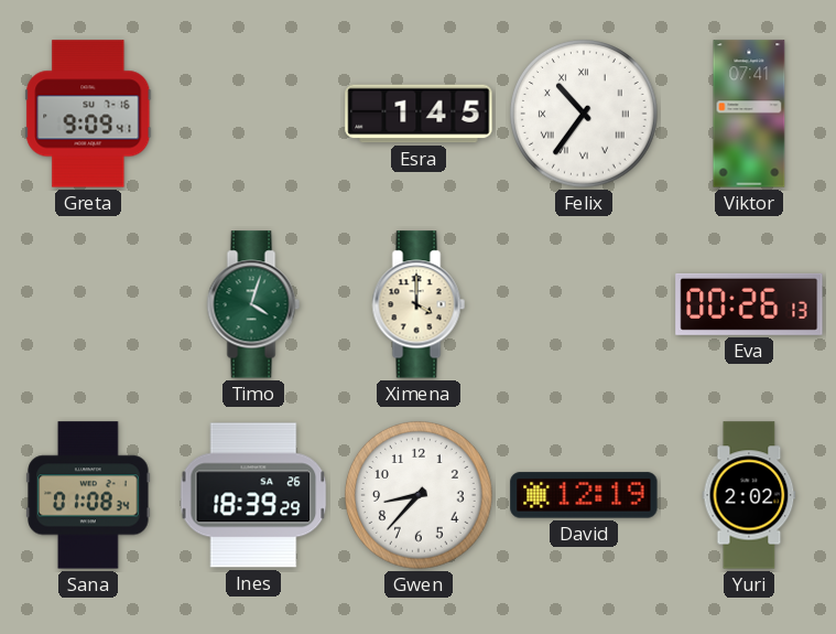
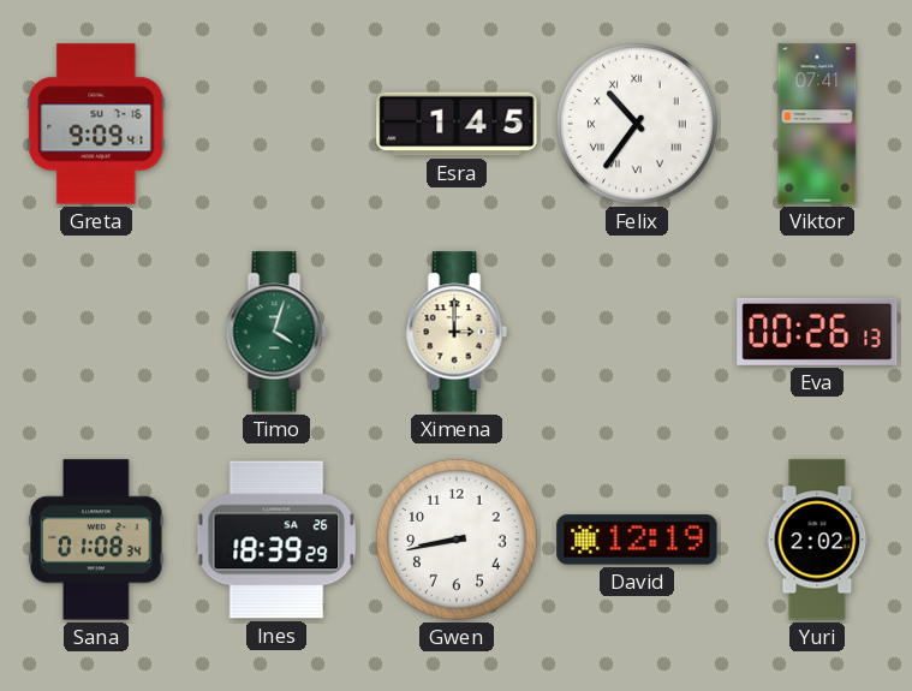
Ximena: 4:00 -> 3:00
Gwen: 8:37 -> 8:43
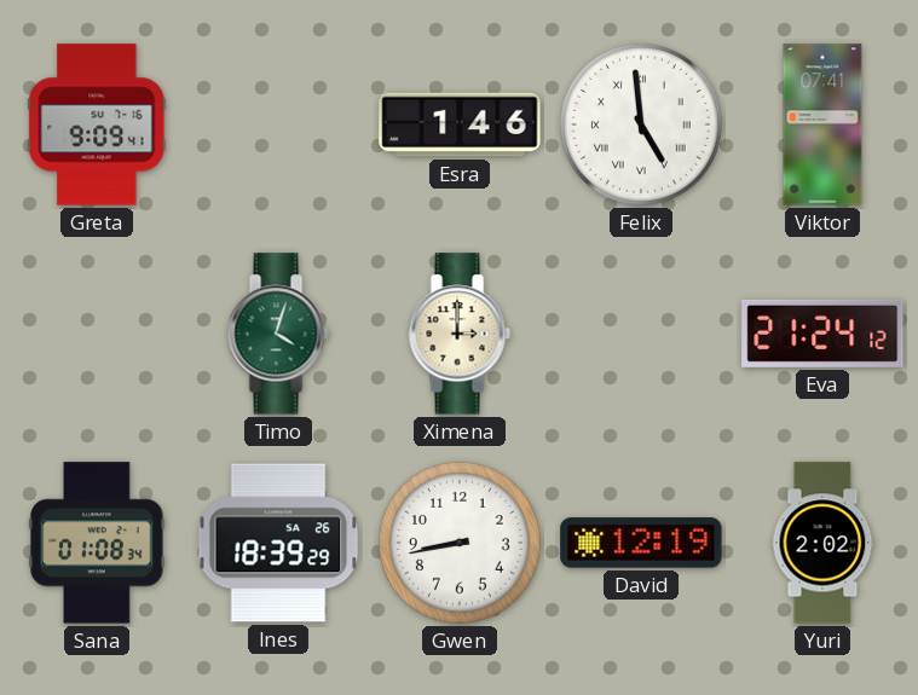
Esra: 1:45 -> 1:46
Felix: 10:36 -> 4:59
Eva: 00:26 -> 21:24
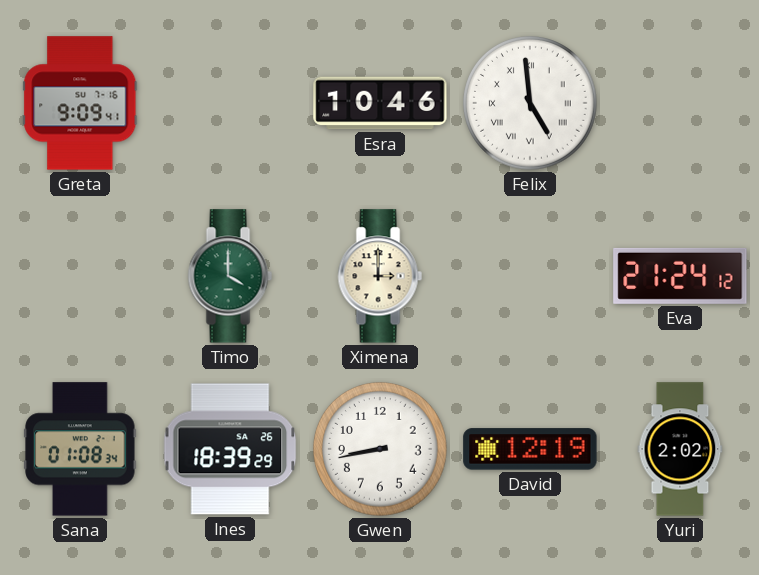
Esra: 1:46 -> 10:46
Viktor: 07:41 -> none
Timo: 4:03 -> 4:00
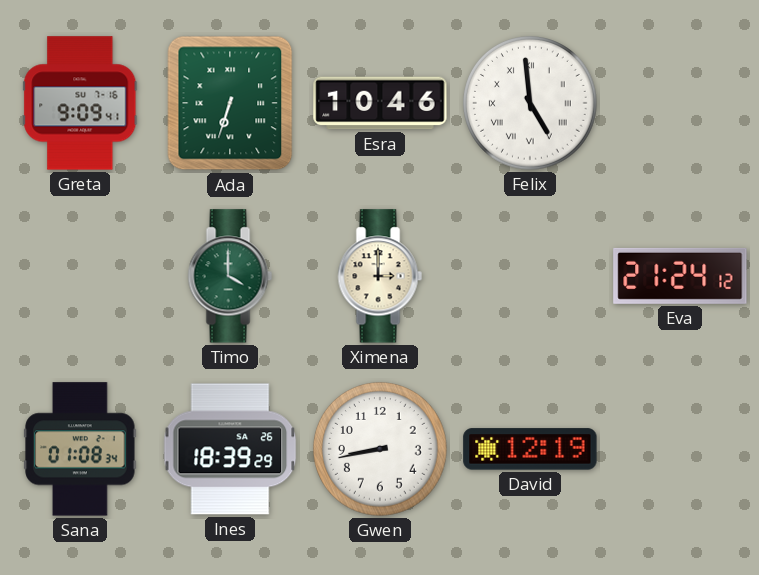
Ada: none -> 6:33
Yuri: 2:02 -> none
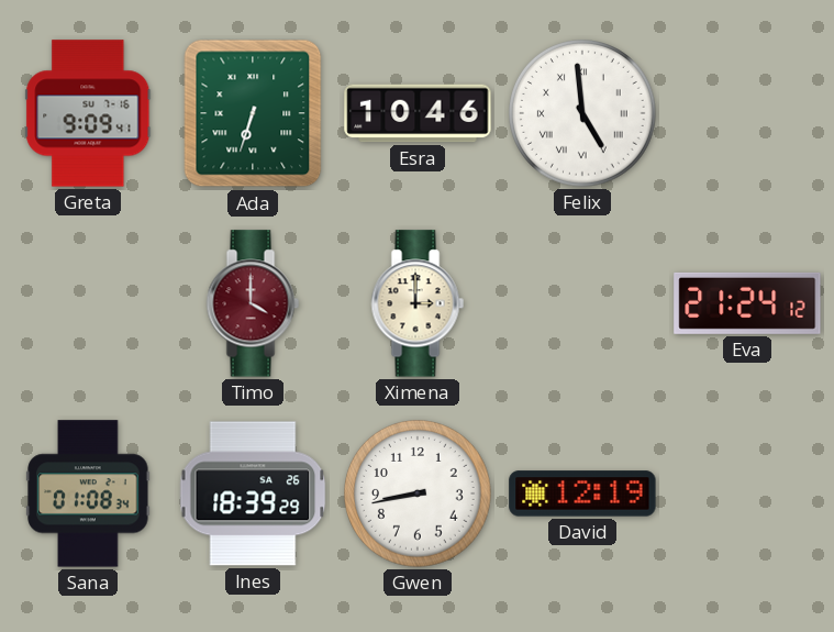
Timo dial: green -> burgundy
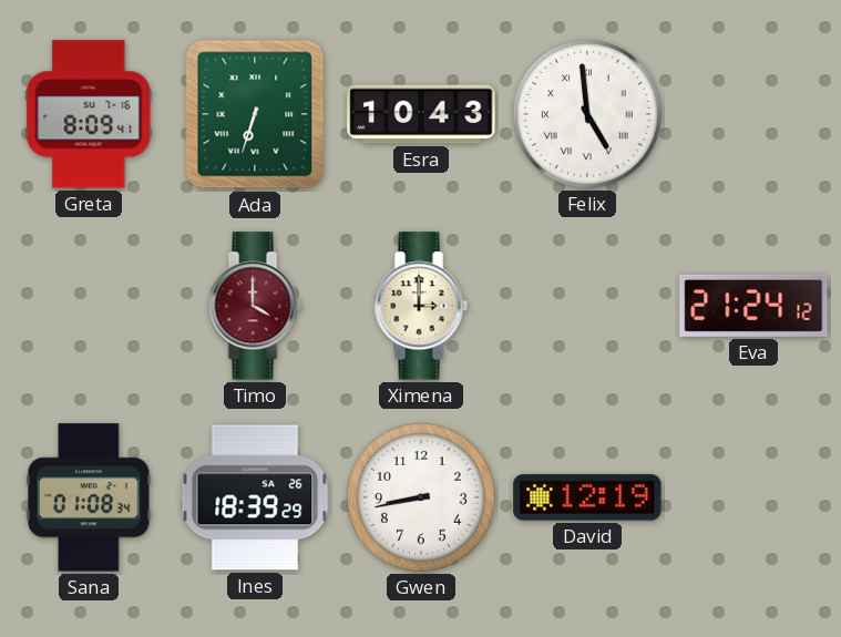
Greta: 9:09 -> 8:09
Esra: 10:46 -> 10:43
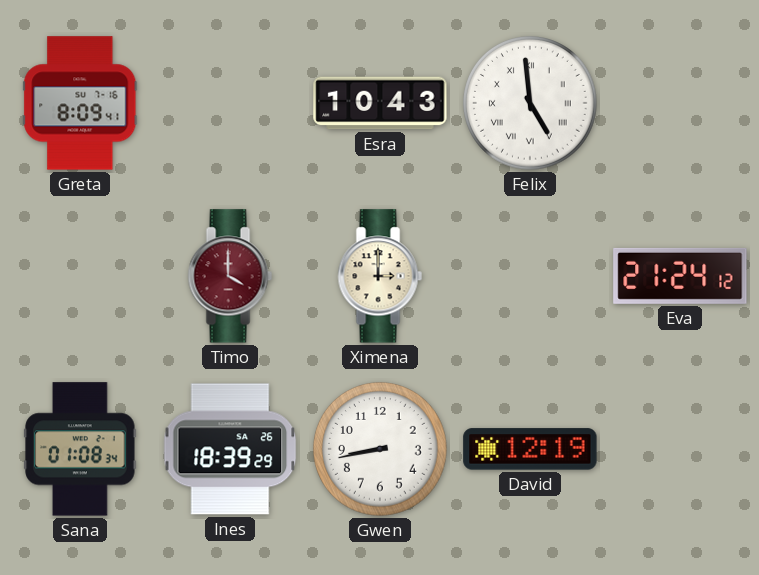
Ada: 6:33 -> none
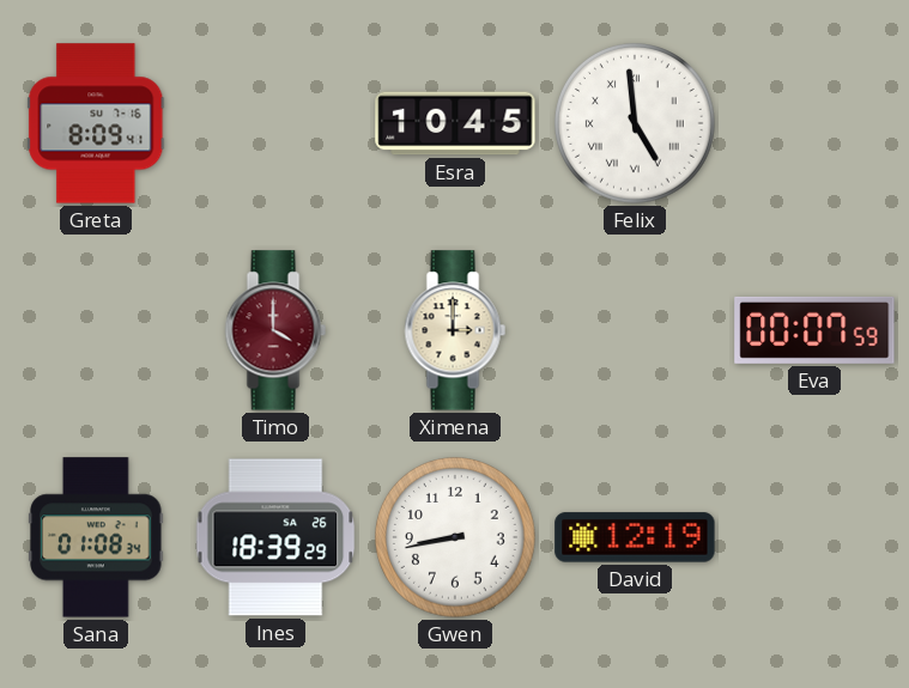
Esra: 10:43 -> 10:45
Eva: 21:24 -> 00:07
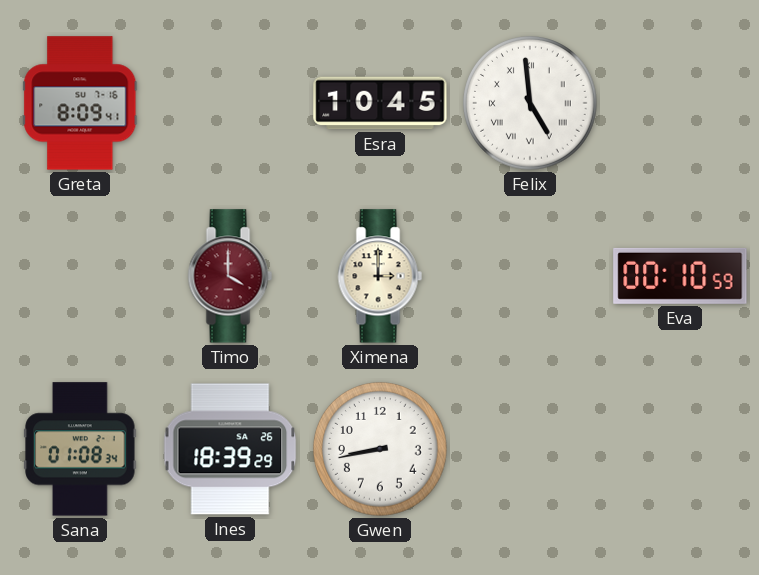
Eva: 00:07 -> 00:10
David: 12:19 -> none
